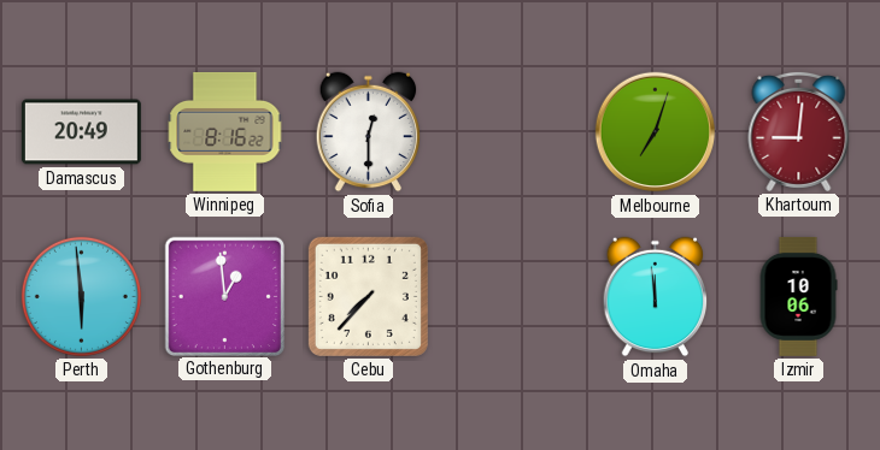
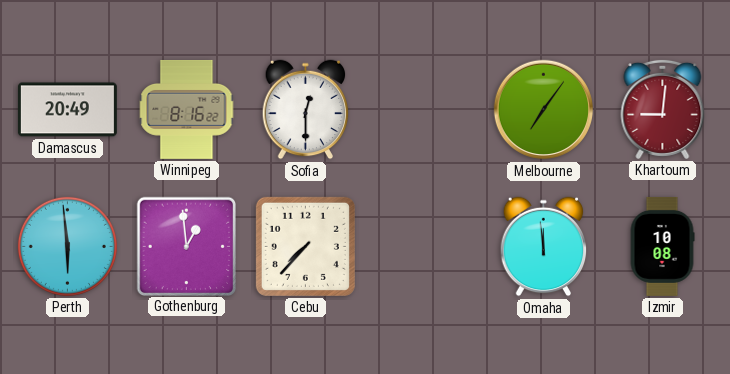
Melbourne: 7:03 -> 7:06
Izmir: 10:06 -> 10:08
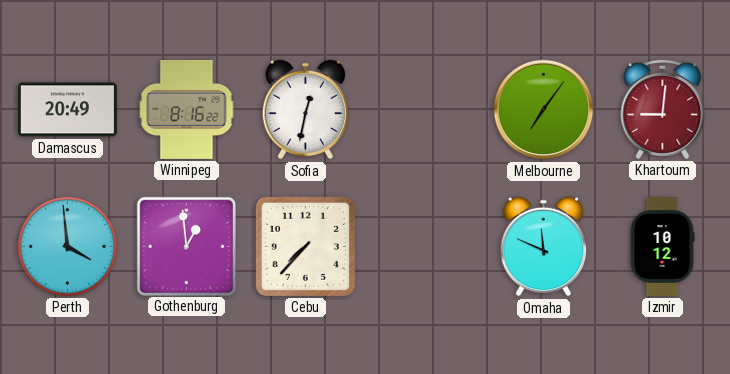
Sofia: 12:30 -> 12:32
Perth: 5:59 -> 3:59
Omaha: 11:59 -> 11:49
Izmir: 10:08 -> 10:12
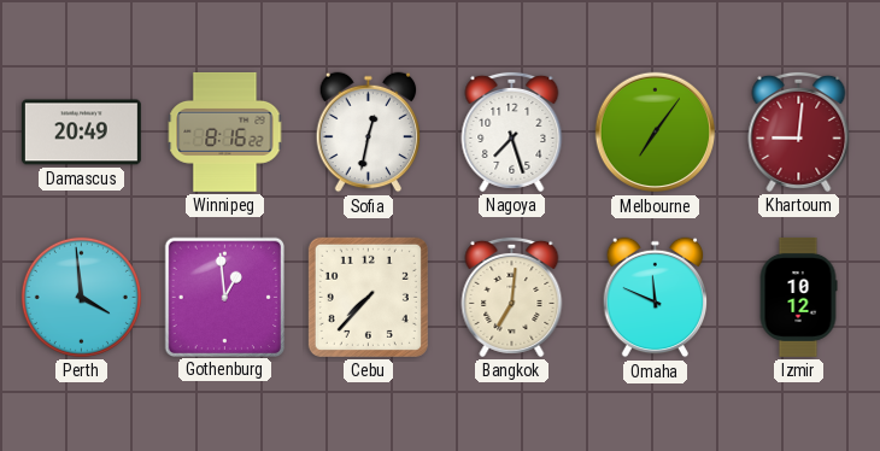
Nagoya: none -> 7:27
Bangkok: none -> 7:01
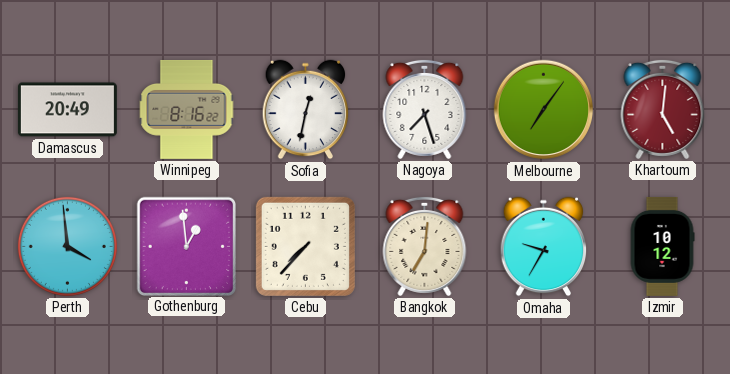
Khartoum: 9:01 -> 5:01
Omaha: 11:49 -> 9:35
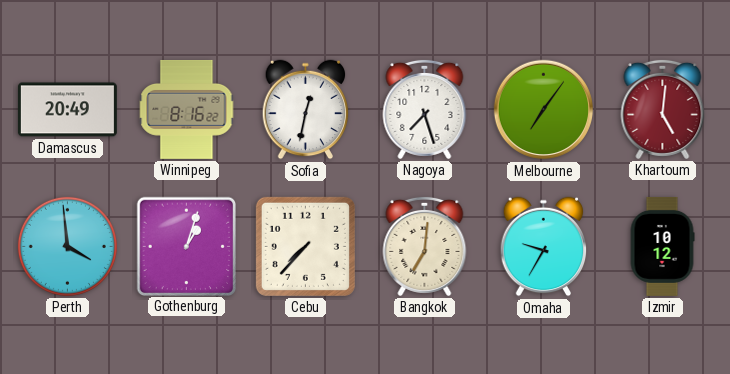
Gothenburg: 12:59 -> 1:03
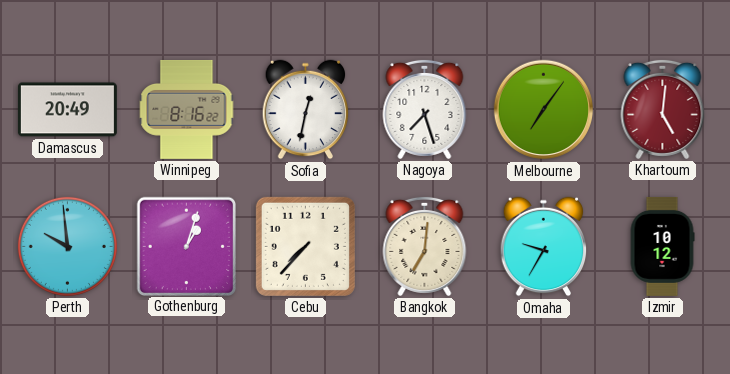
Perth: 3:59 -> 9:59
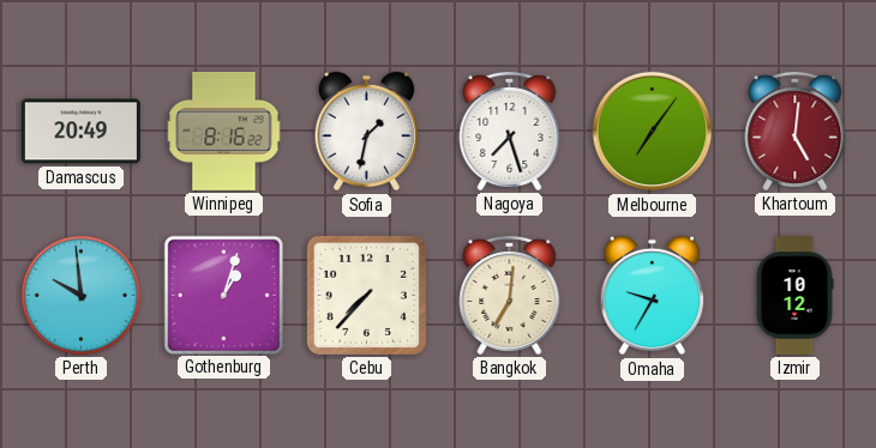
Sofia: 12:32 -> 1:32
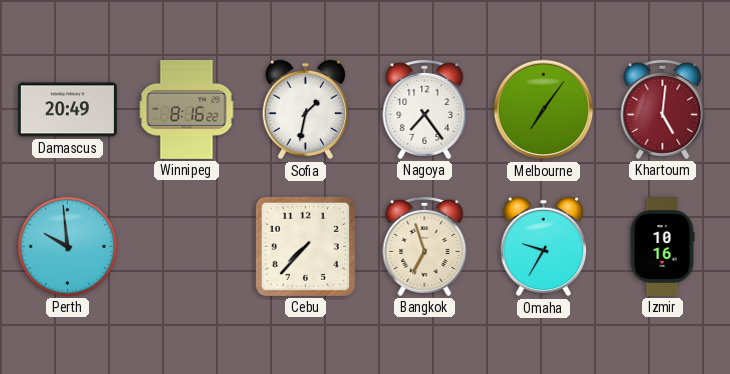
Nagoya: 7:27 -> 7:24
Gothenburg: 1:03 -> none
Bangkok: 7:01 -> 6:57
Izmir: 10:12 -> 10:16
